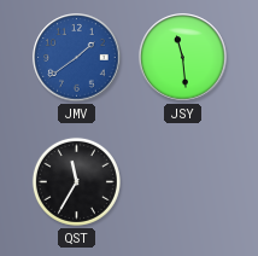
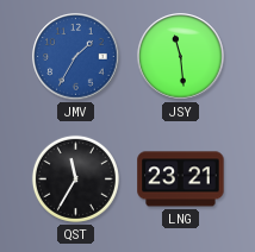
JMV: 1:39 -> 1:35
LNG: none -> 23:21
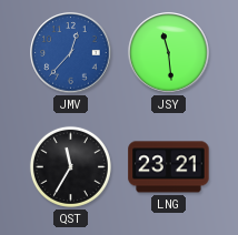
JMV: 1:35 -> 12:37
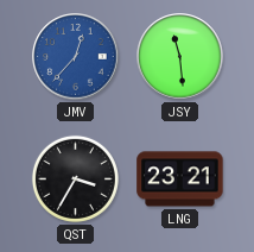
QST: 11:35 -> 3:35
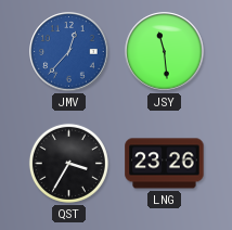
LNG: 23:21 -> 23:26
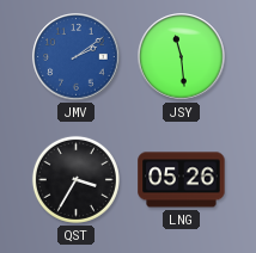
JMV: 12:37 -> 2:09
LNG: 23:26 -> 05:26
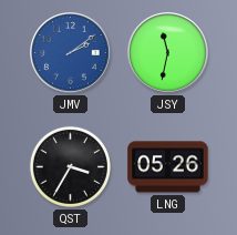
JSY: 11:29 -> 11:32
